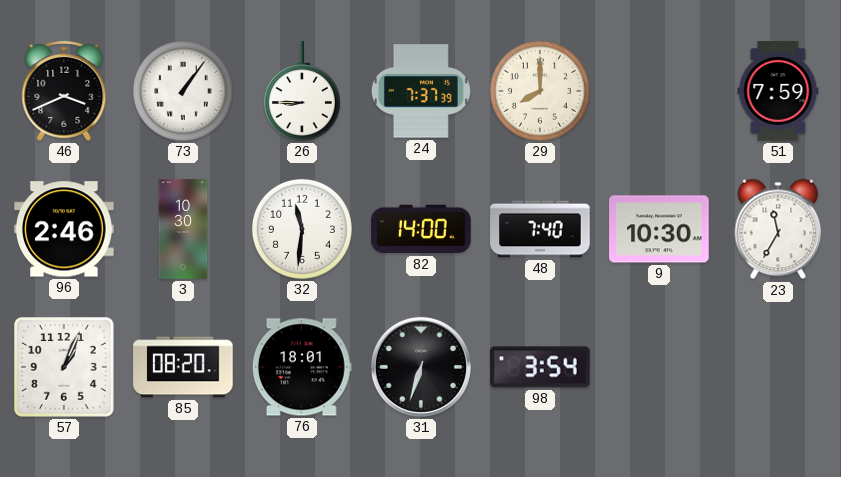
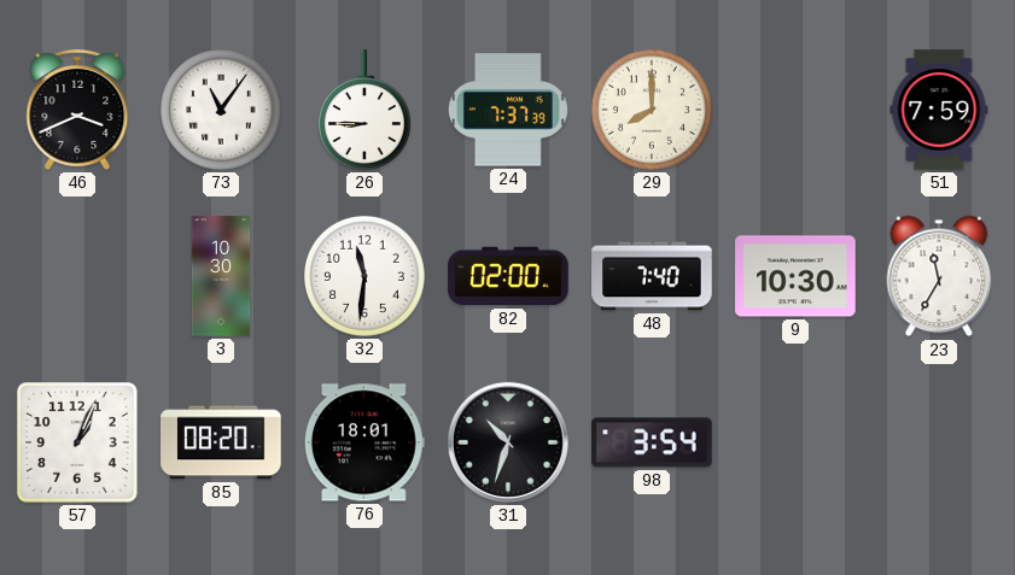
73: 1:06 -> 11:06
96: 2:46 -> none
82: 14:00 -> 02:00
31: 6:33 -> 10:33
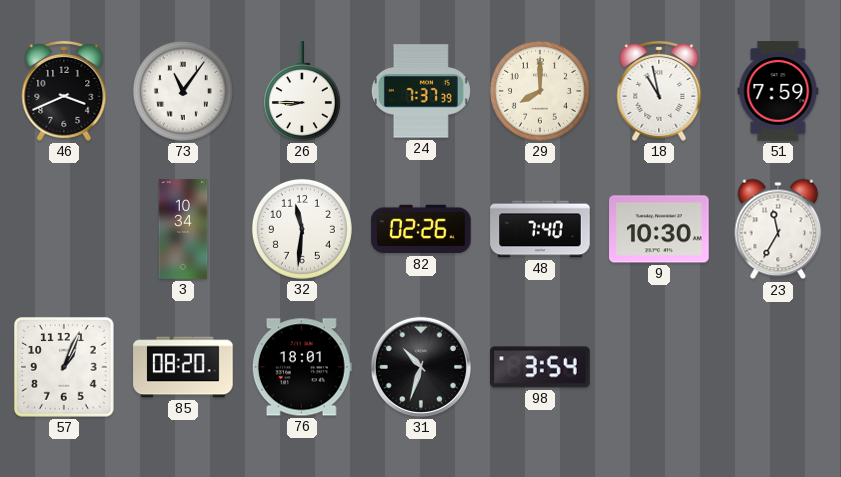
18: none -> 10:58
3: 10:30 -> 10:34
82: 02:00 -> 02:26
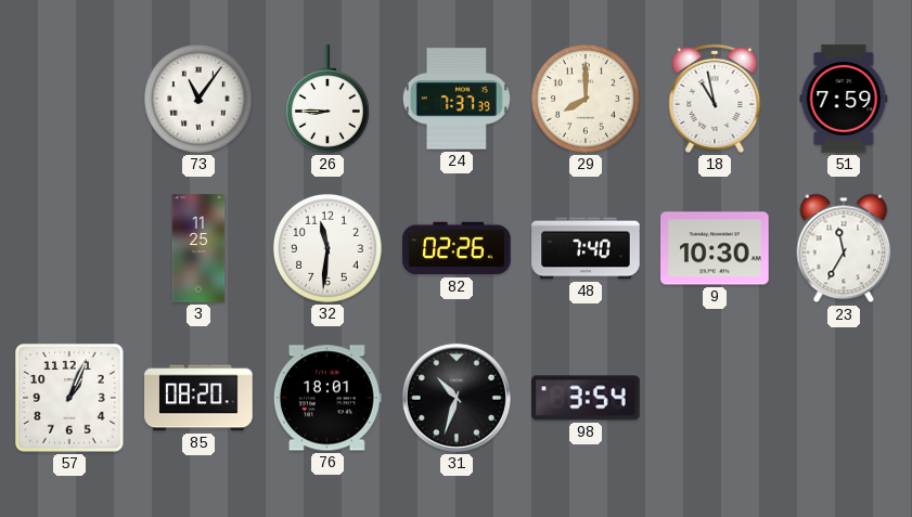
46: 3:41 -> none
3: 10:34 -> 11:25
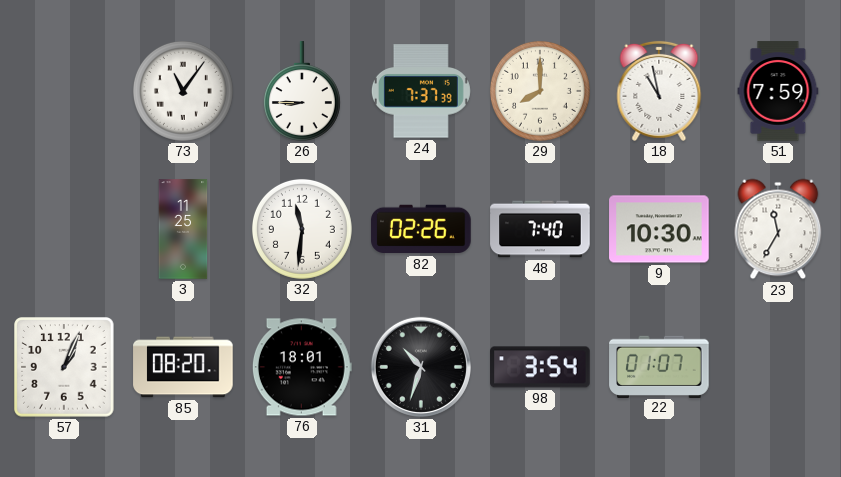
22: none -> 01:07
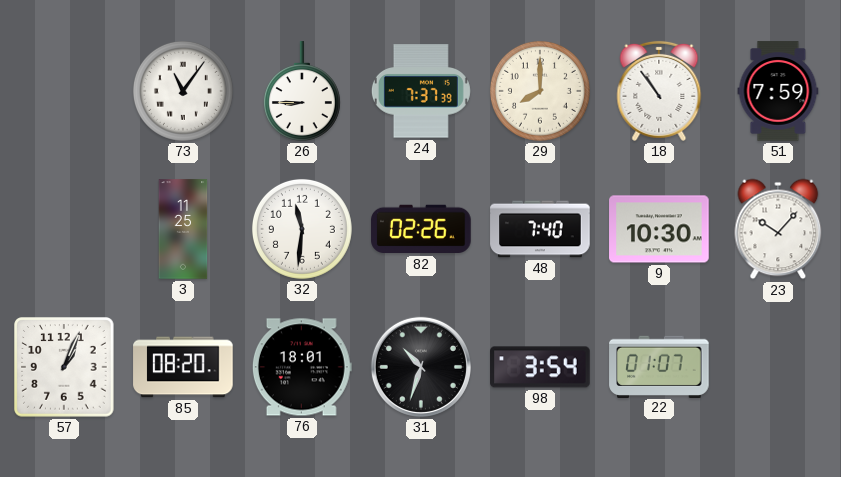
18: 10:58 -> 10:54
23: 11:35 -> 10:07
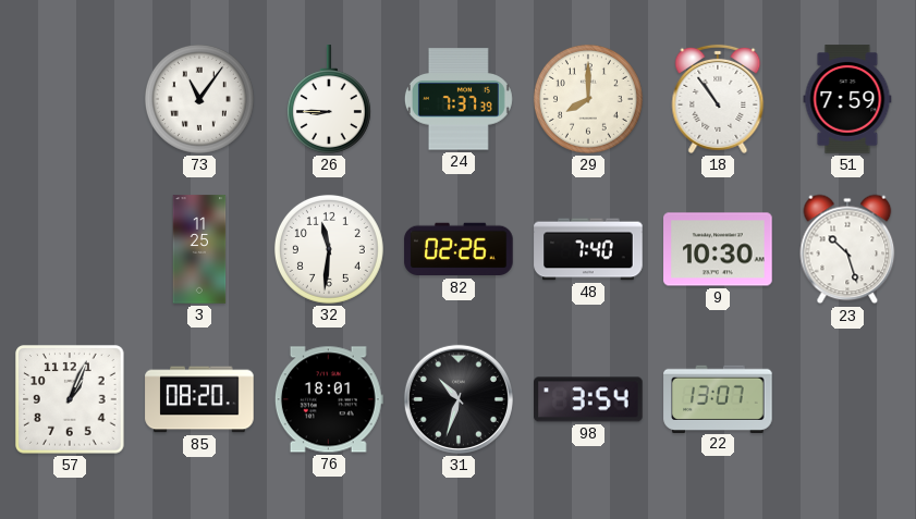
23: 10:07 -> 10:27
22: 01:07 -> 13:07
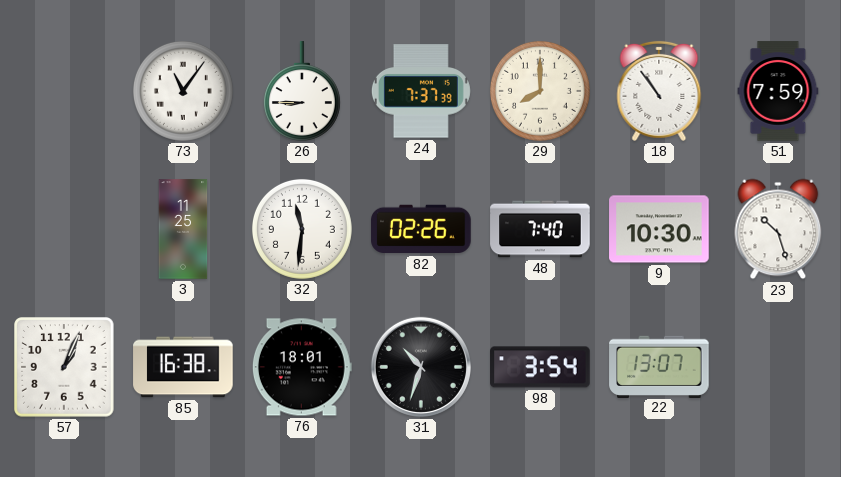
85: 08:20 -> 16:38
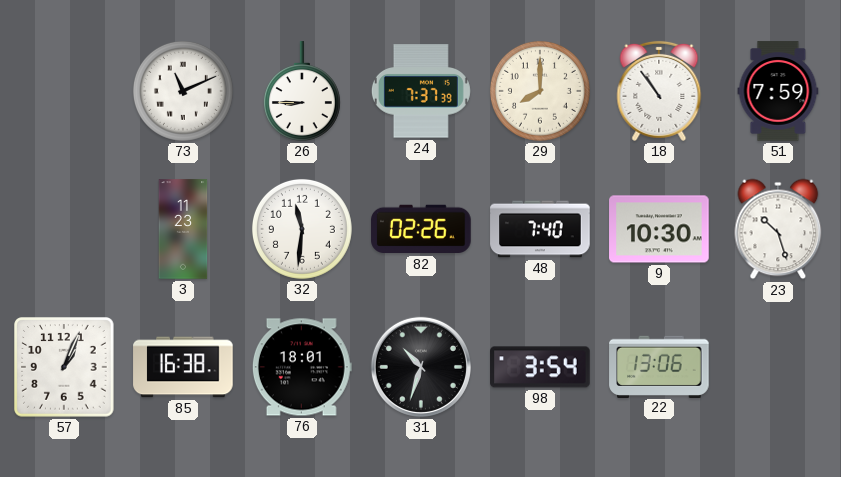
73: 11:06 -> 11:11
3: 11:25 -> 11:23
22: 13:07 -> 13:06
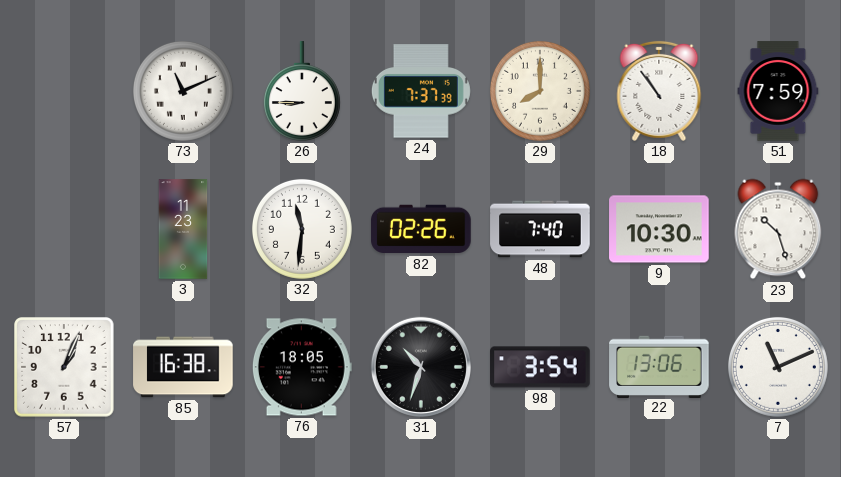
76: 18:01 -> 18:05
7: none -> 11:11
